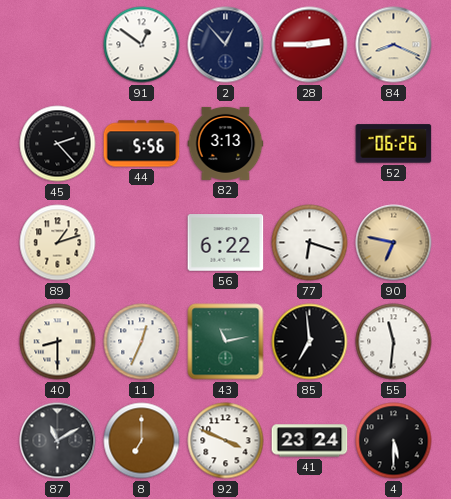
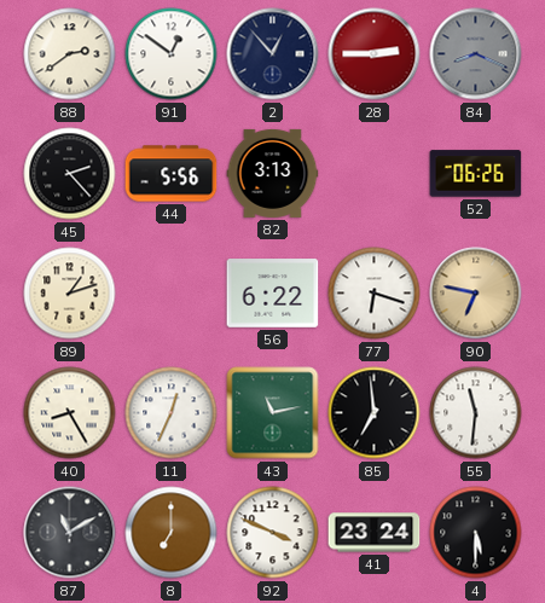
88: none -> 2:39
84 dial: cream -> grey
40: 8:30 -> 8:25
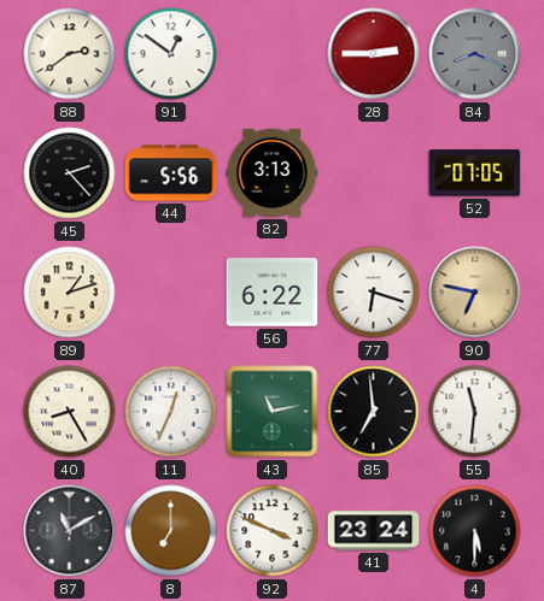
2: 12:53 -> none
52: 06:26 -> 07:05
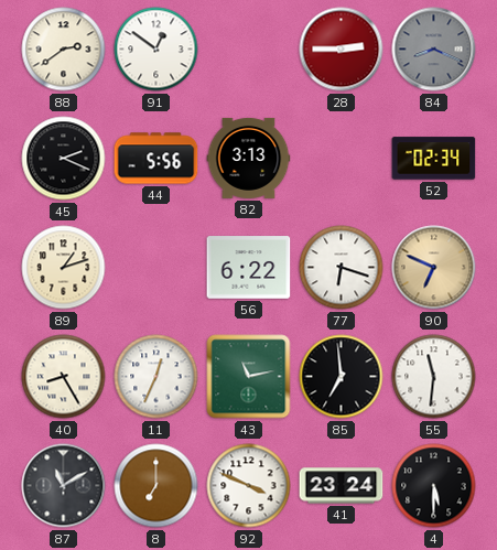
45: 2:23 -> 2:19
52: 07:05 -> 02:34
90: 6:47 -> 6:49
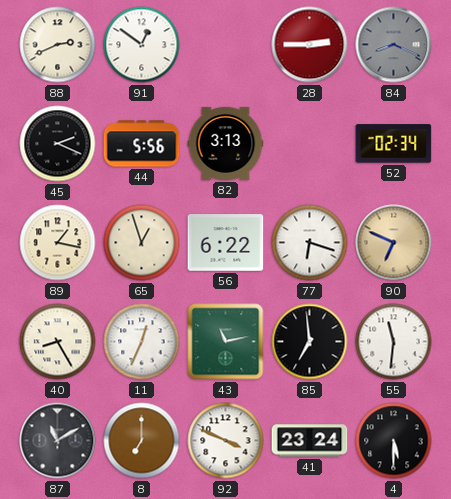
88: 2:39 -> 2:41
89: 1:12 -> 1:17
65: none -> 12:57
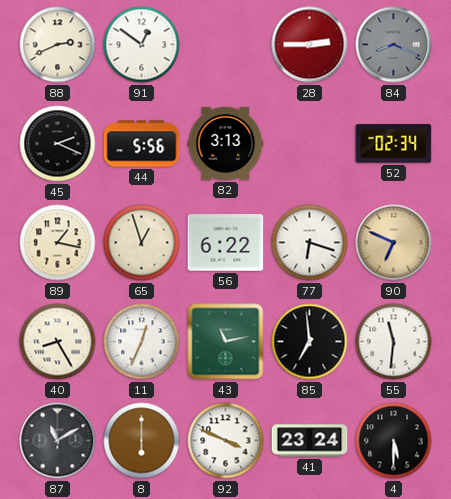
8: 7:00 -> 6:00
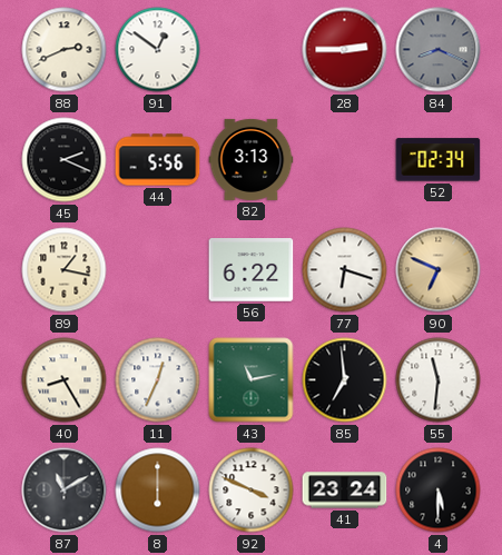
65: 12:57 -> none
